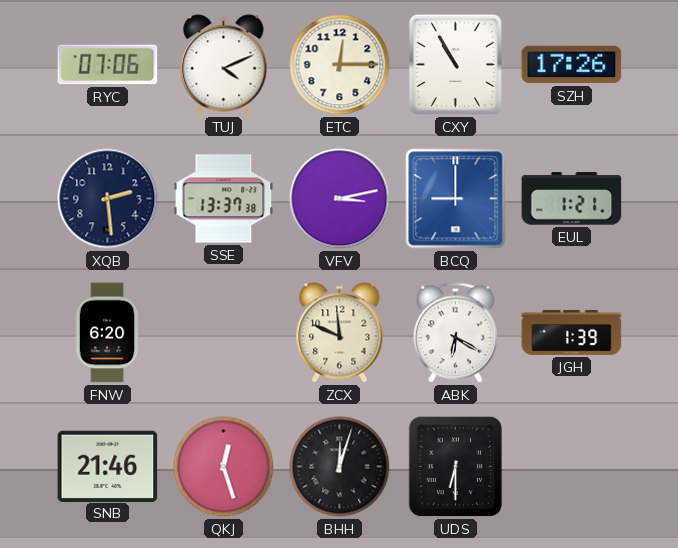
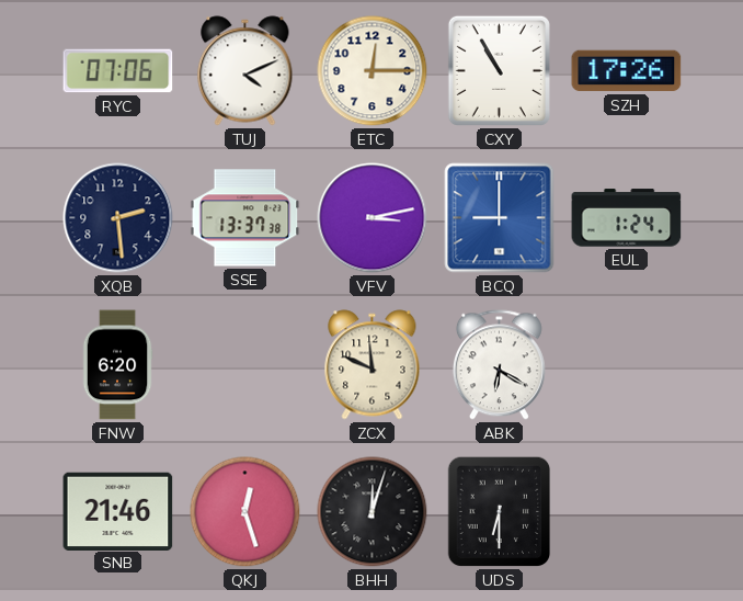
EUL: 1:21 -> 1:24
JGH: 1:39 -> none
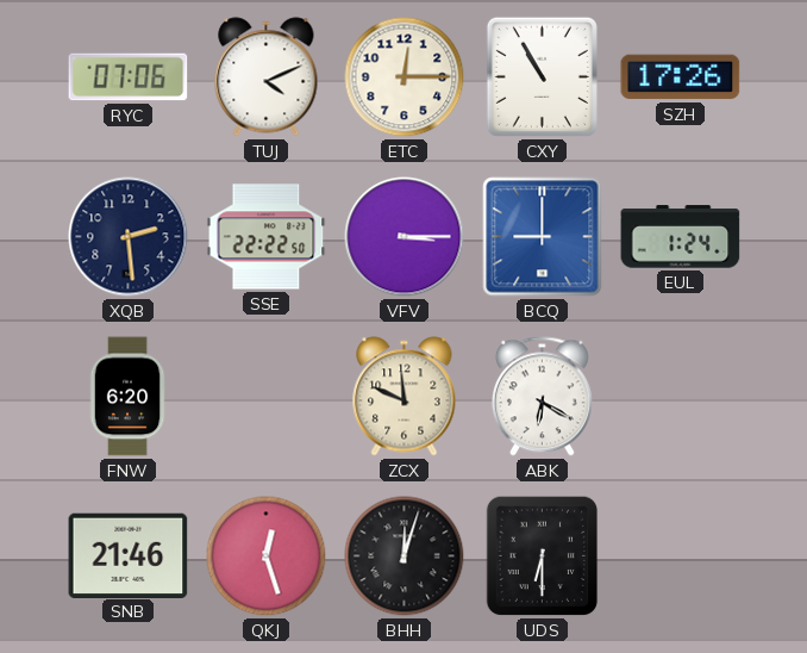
SSE: 13:37 -> 22:22
VFV: 3:13 -> 3:15
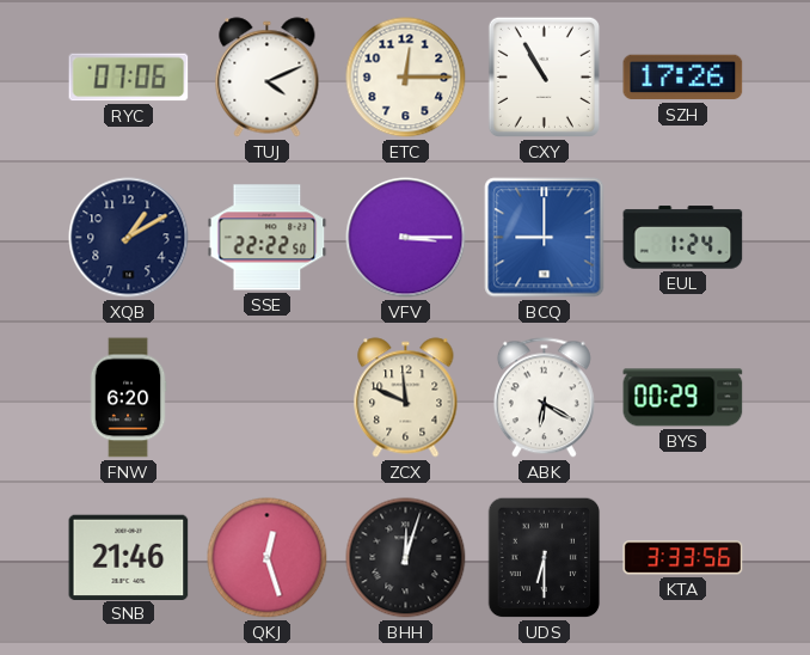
XQB: 2:29 -> 1:10
BYS: none -> 00:29
KTA: none -> 3:33
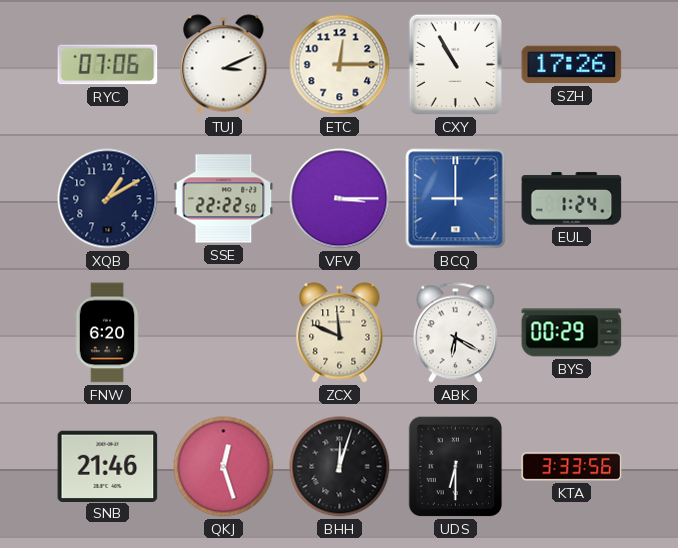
TUJ: 4:11 -> 3:11
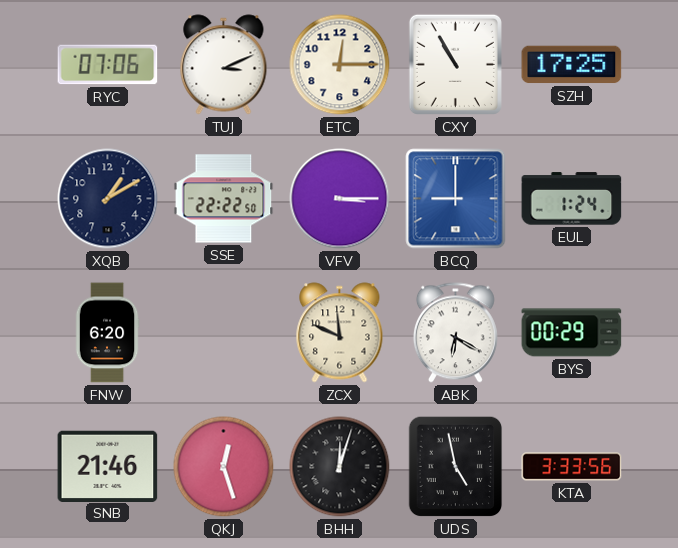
SZH: 17:26 -> 17:25
UDS: 6:30 -> 4:58
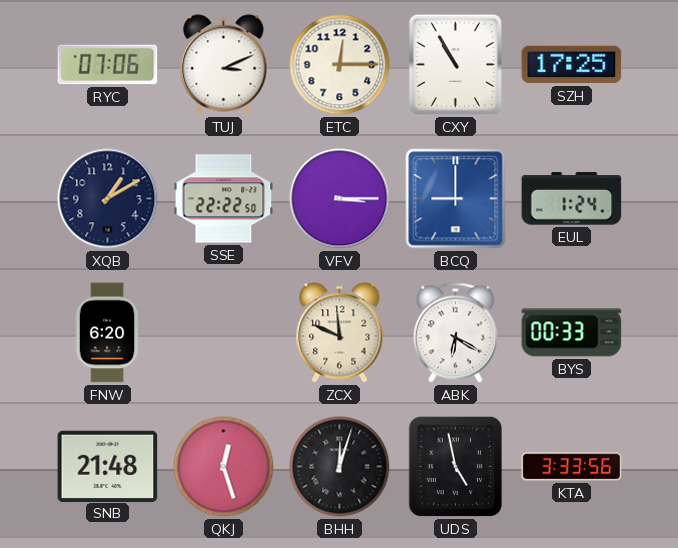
BYS: 00:29 -> 00:33
SNB: 21:46 -> 21:48
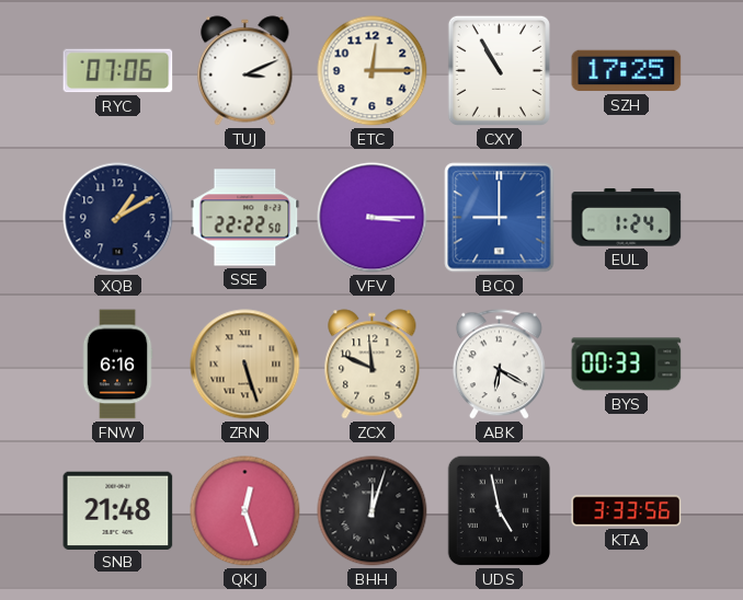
FNW: 6:20 -> 6:16
ZRN: none -> 5:27
